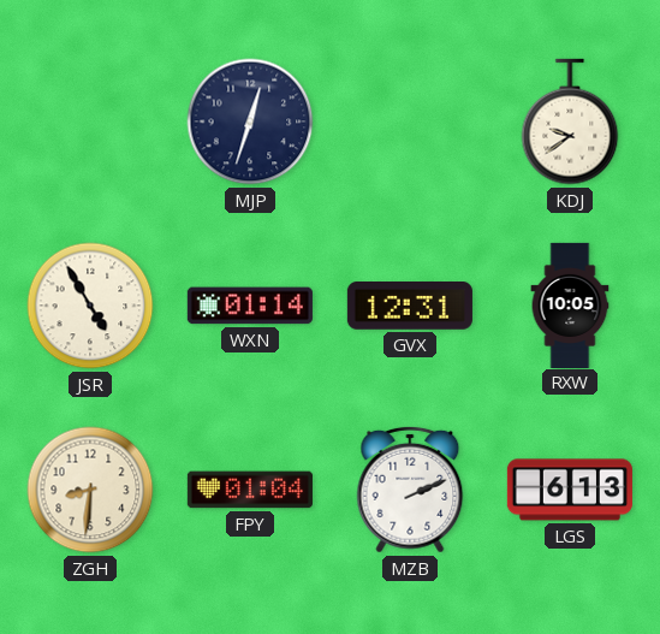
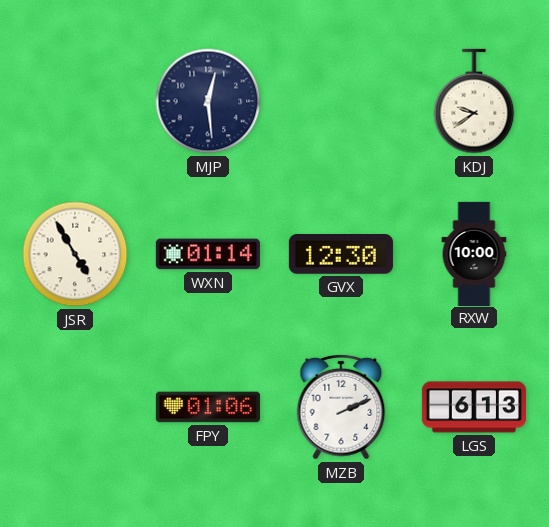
MJP: 12:33 -> 12:29
GVX: 12:31 -> 12:30
RXW: 10:05 -> 10:00
ZGH: 8:31 -> none
FPY: 01:04 -> 01:06
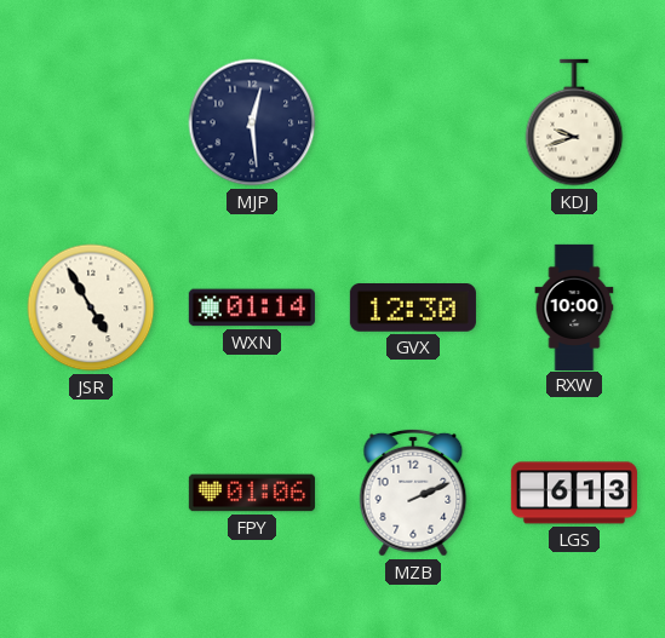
KDJ: 9:39 -> 9:42
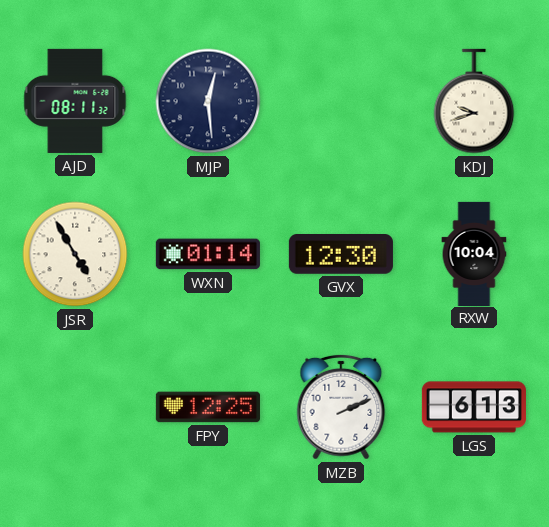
AJD: none -> 08:11
RXW: 10:00 -> 10:04
FPY: 01:06 -> 12:25
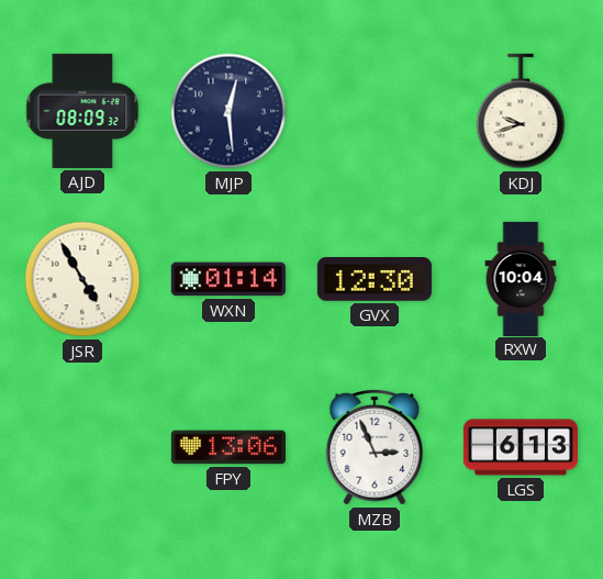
AJD: 08:11 -> 08:09
FPY: 12:25 -> 13:06
MZB: 2:11 -> 2:56
